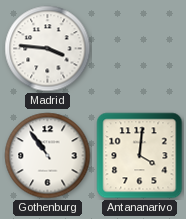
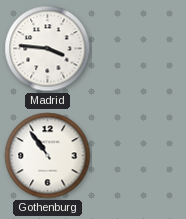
Antananarivo: 4:01 -> none
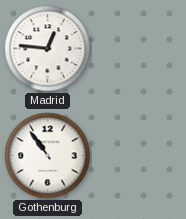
Madrid: 3:46 -> 12:46
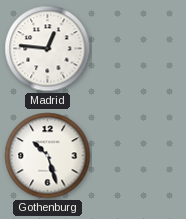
Gothenburg: 10:54 -> 10:27
